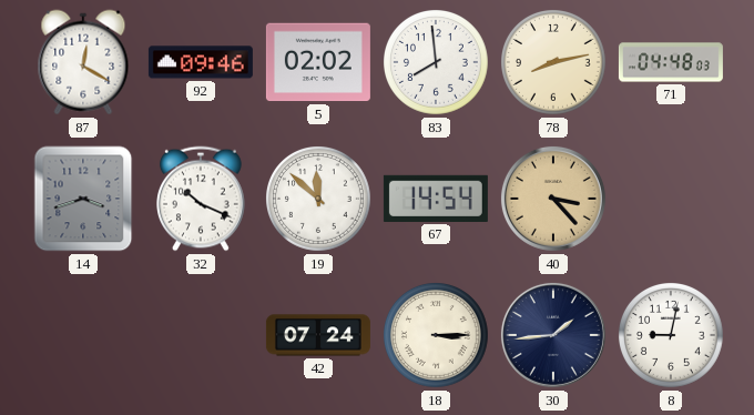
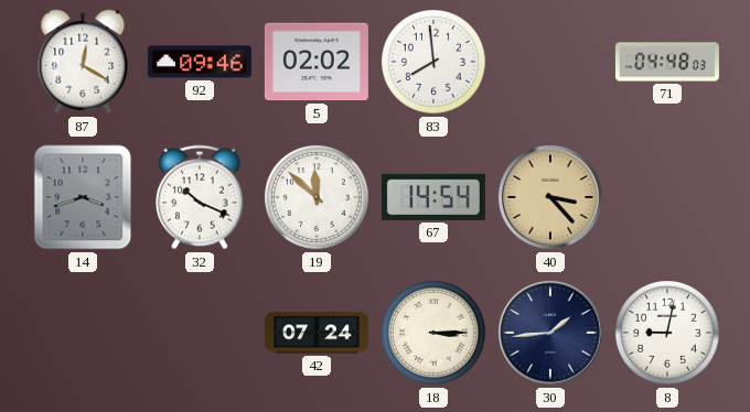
78: 8:13 -> none
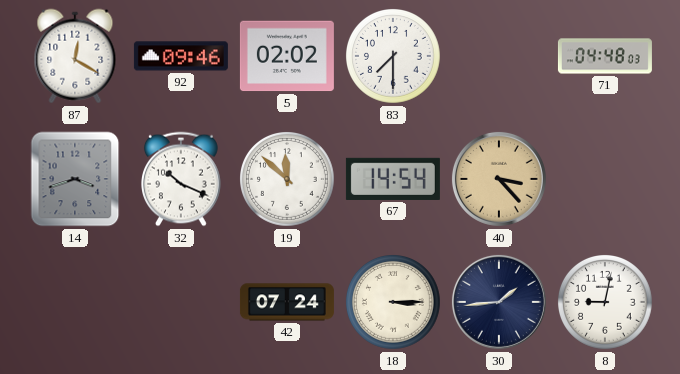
83: 7:59 -> 7:30
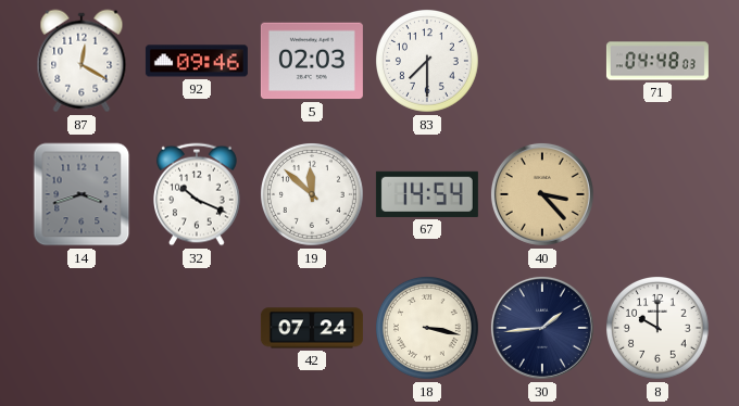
5: 02:02 -> 02:03
18: 3:15 -> 3:17
8: 9:02 -> 10:00
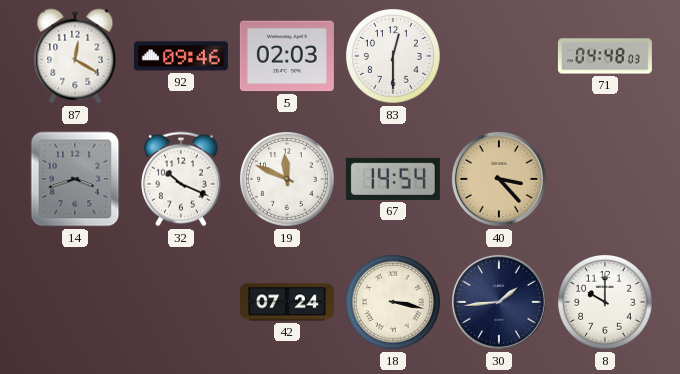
83: 7:30 -> 12:30
19: 11:52 -> 11:49
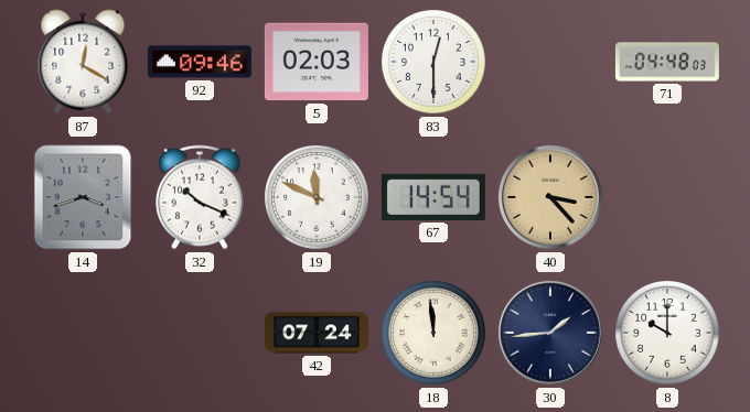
18: 3:17 -> 11:59
